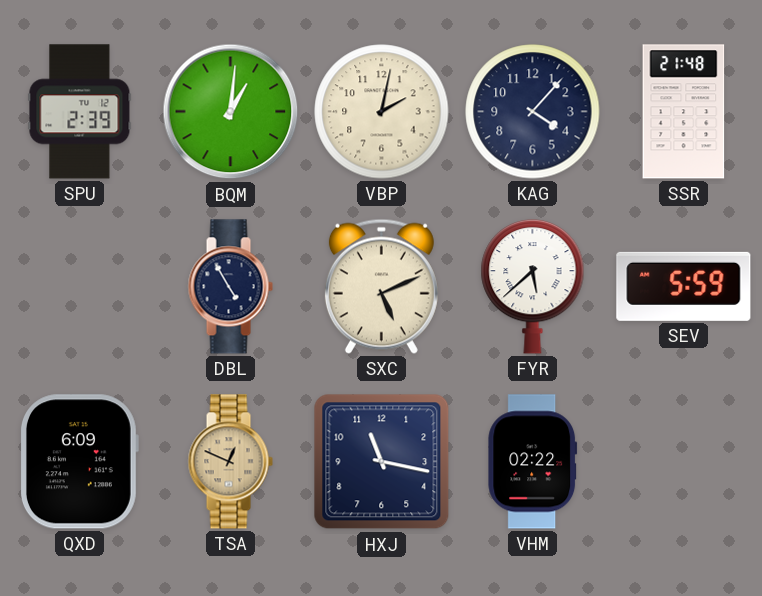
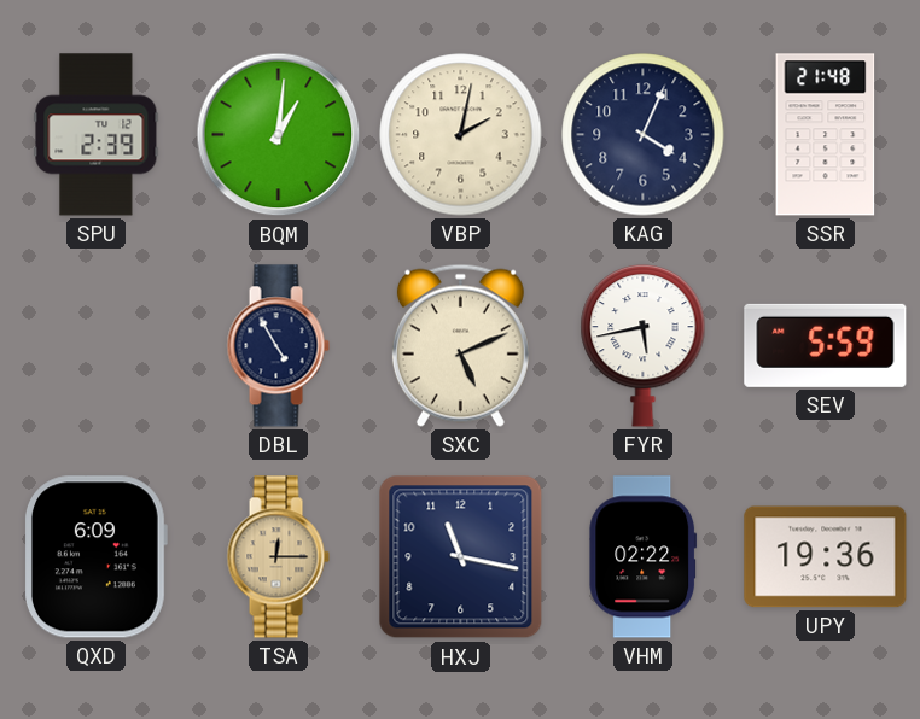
KAG: 4:07 -> 4:04
FYR: 5:38 -> 5:43
TSA: 12:49 -> 12:15
UPY: none -> 19:36
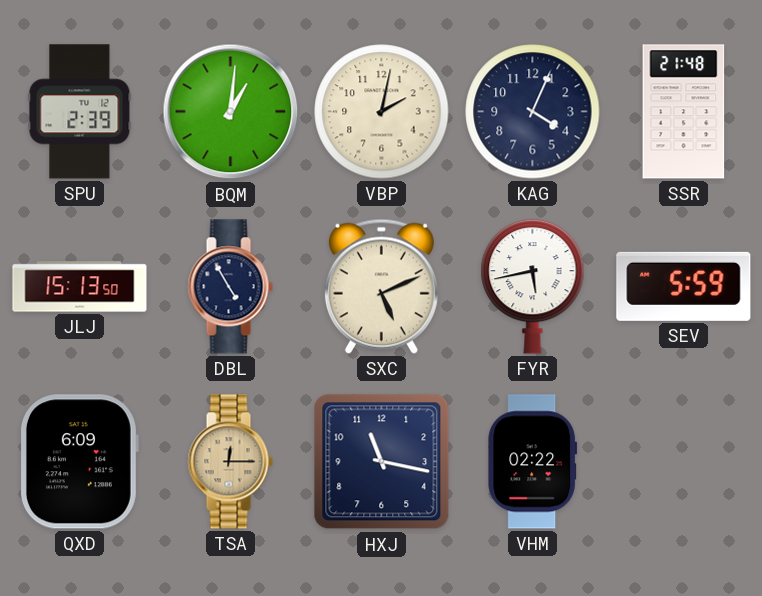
JLJ: none -> 15:13
UPY: 19:36 -> none
